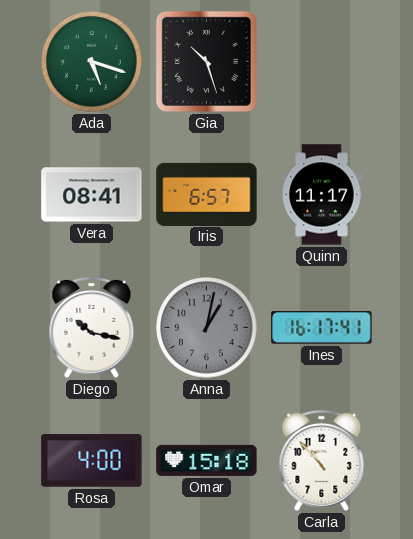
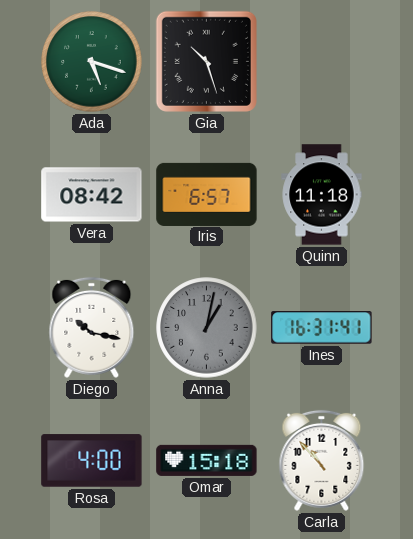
Vera: 08:41 -> 08:42
Quinn: 11:17 -> 11:18
Ines: 16:17 -> 16:31
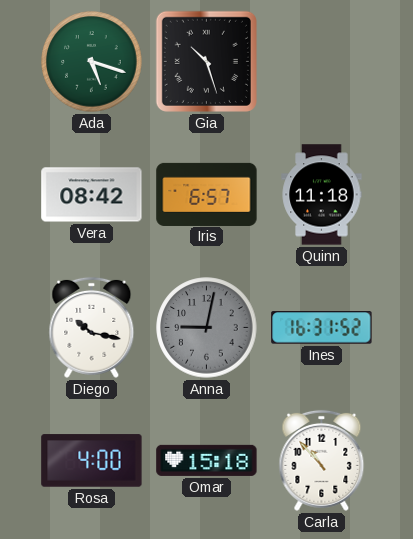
Anna: 1:02 -> 9:02
Ines: 16:31:41 -> 16:31:52
